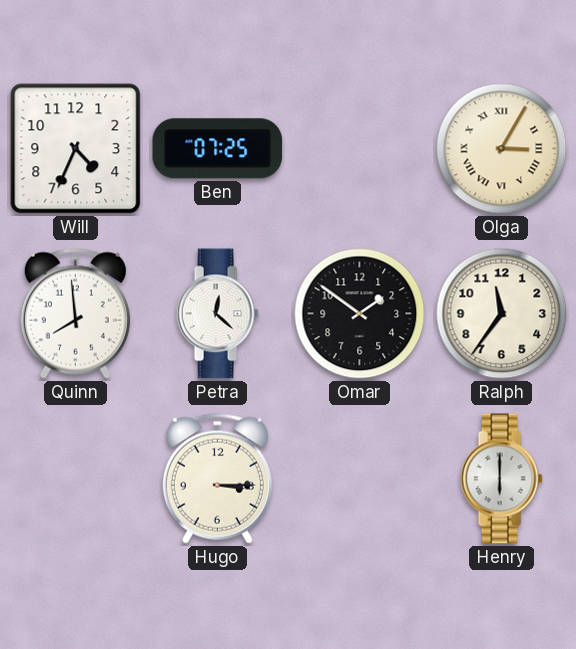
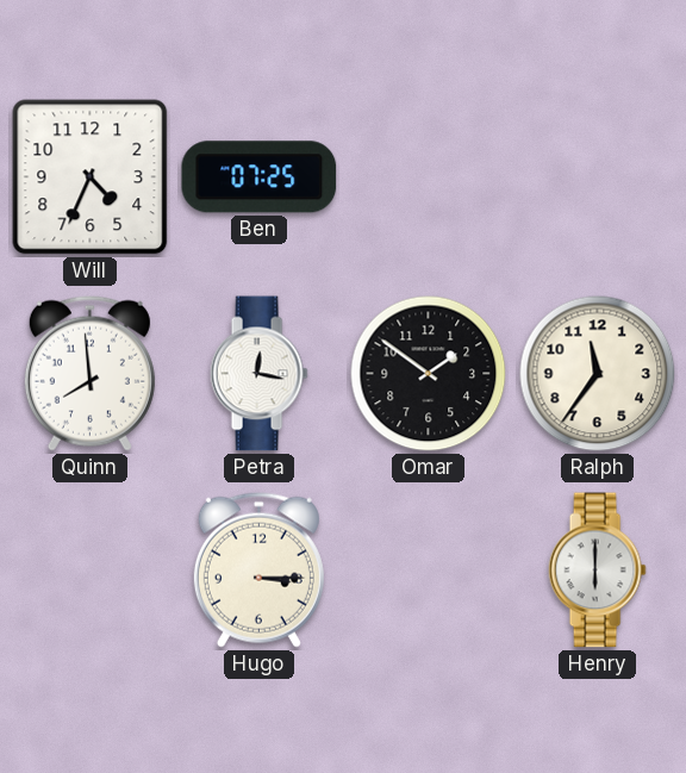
Olga: 3:05 -> none
Petra: 12:22 -> 12:17
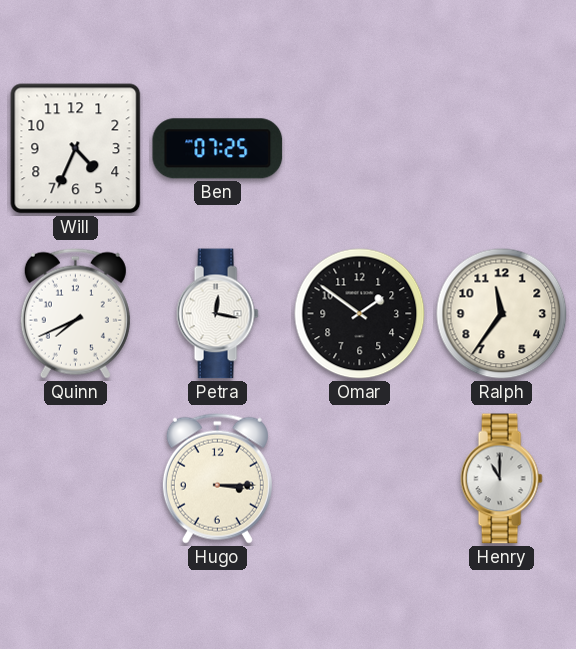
Quinn: 7:59 -> 7:41
Henry: 6:00 -> 11:00
